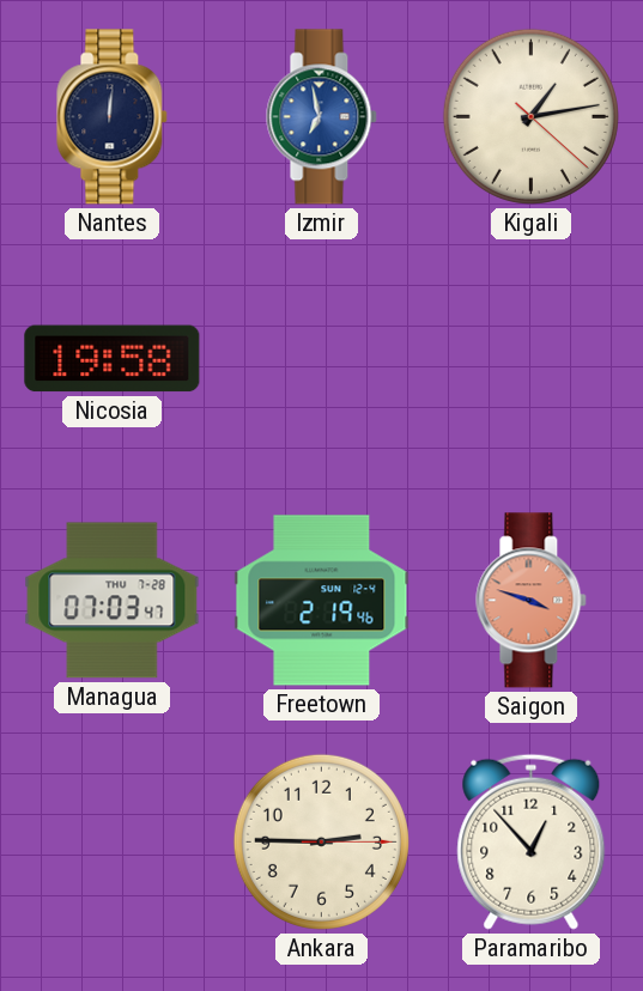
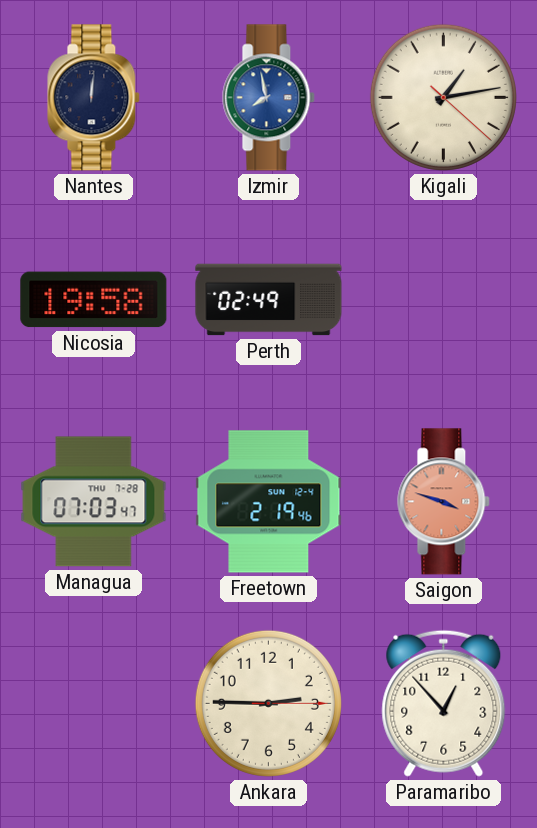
Izmir: 6:58 -> 7:58
Perth: none -> 02:49
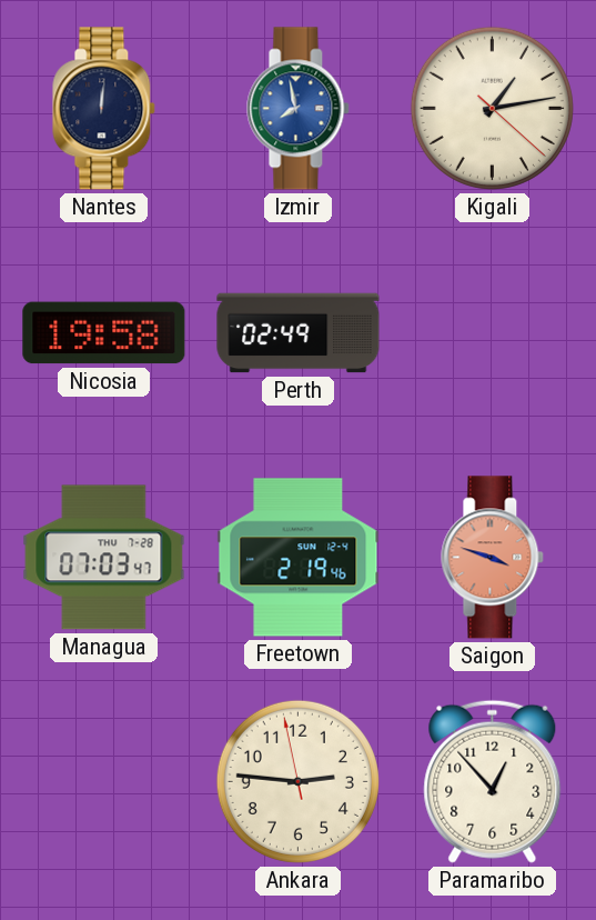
Ankara: 2:45:15 -> 2:45:58
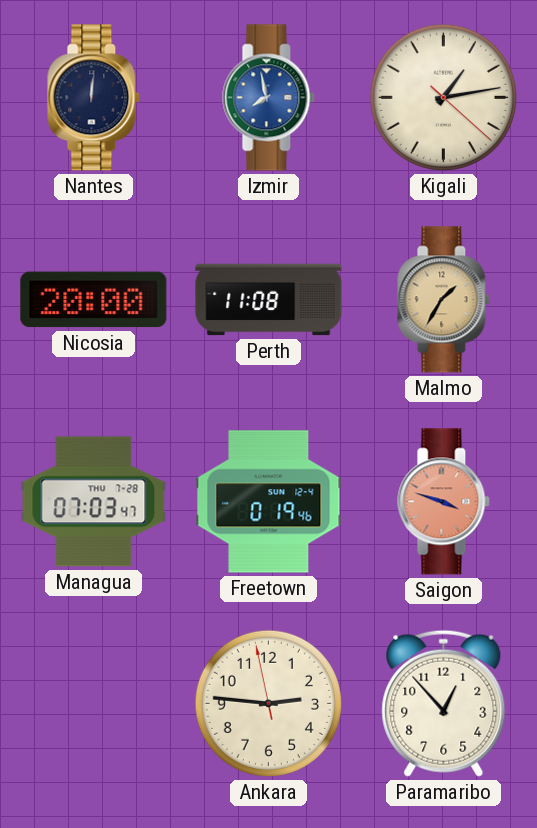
Nicosia: 19:58 -> 20:00
Perth: 02:49 -> 11:08
Malmo: none -> 1:35
Freetown: 2:19 -> 0:19
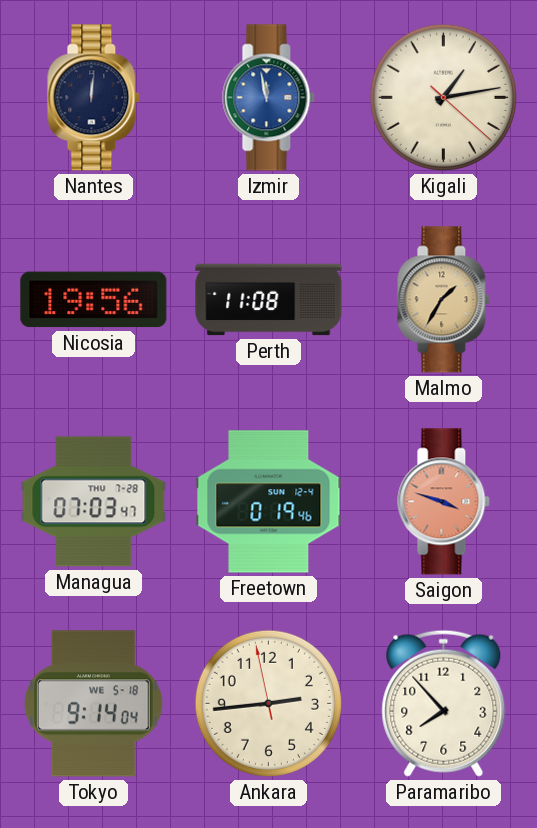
Izmir: 7:58 -> 11:58
Nicosia: 20:00 -> 19:56
Tokyo: none -> 9:14
Ankara: 2:45 -> 2:43
Paramaribo: 12:53 -> 7:53
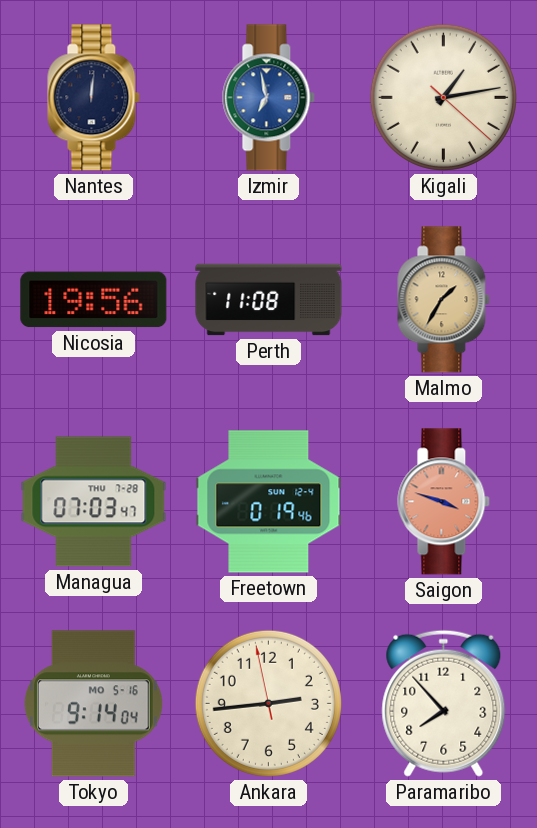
Izmir: 11:58 -> 6:58
Tokyo date: WE 5-18 -> MO 5-16
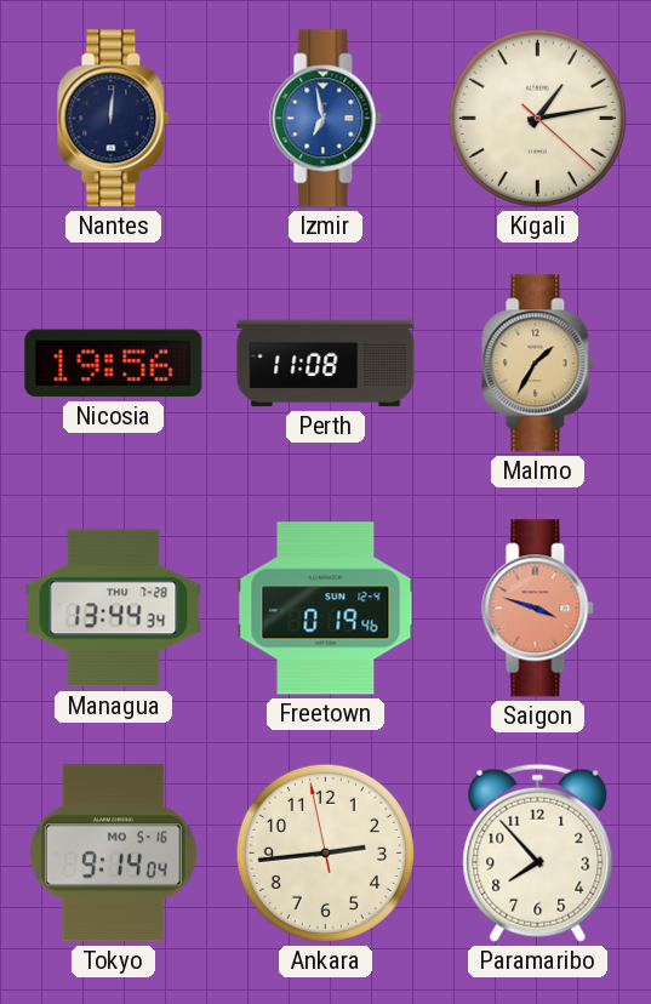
Managua: 07:03 -> 13:44
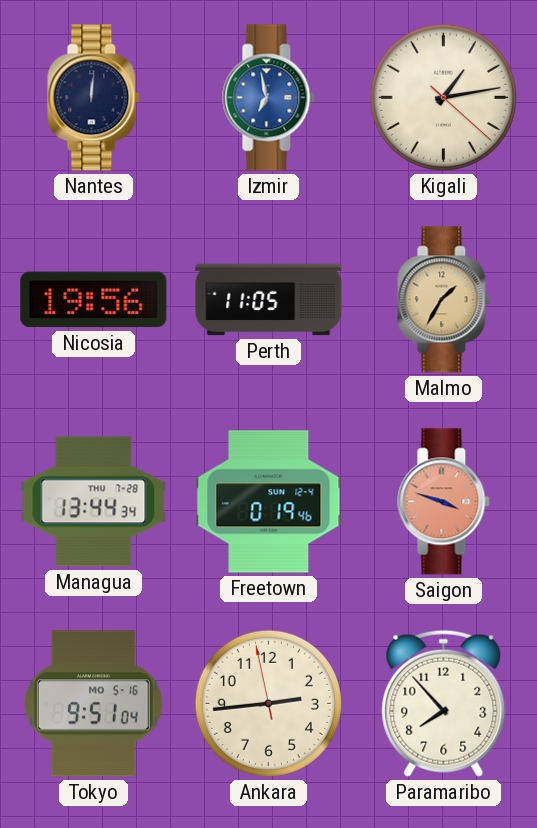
Perth: 11:08 -> 11:05
Tokyo: 9:14 -> 9:51
